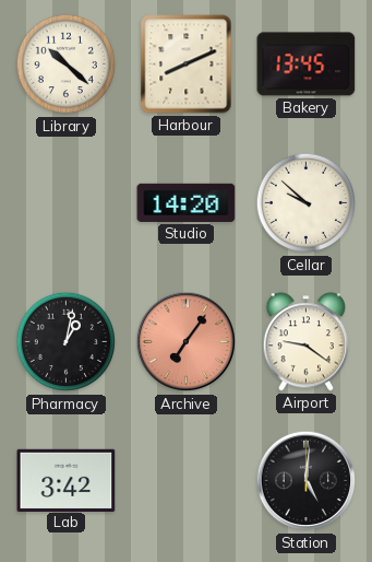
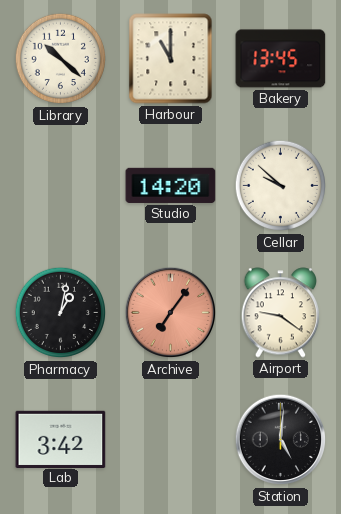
Harbour: 8:11 -> 11:00
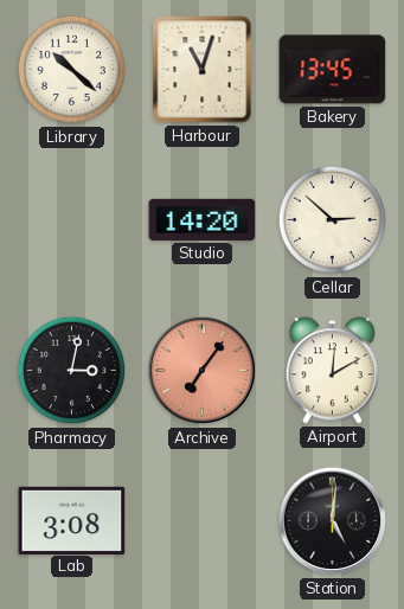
Harbour: 11:00 -> 11:03
Cellar: 9:52 -> 2:52
Pharmacy: 1:02 -> 3:02
Airport: 9:21 -> 12:10
Lab: 3:42 -> 3:08
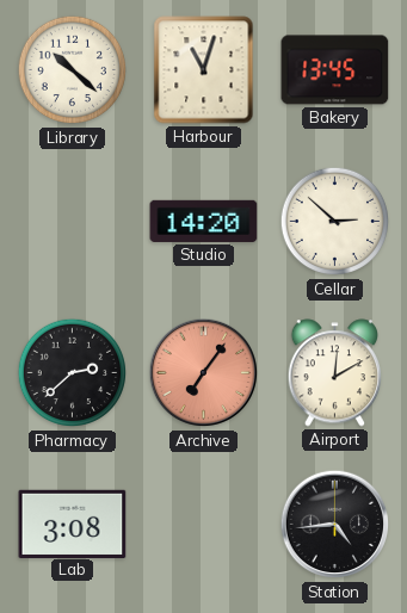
Pharmacy: 3:02 -> 2:38
Station: 5:01 -> 4:44
